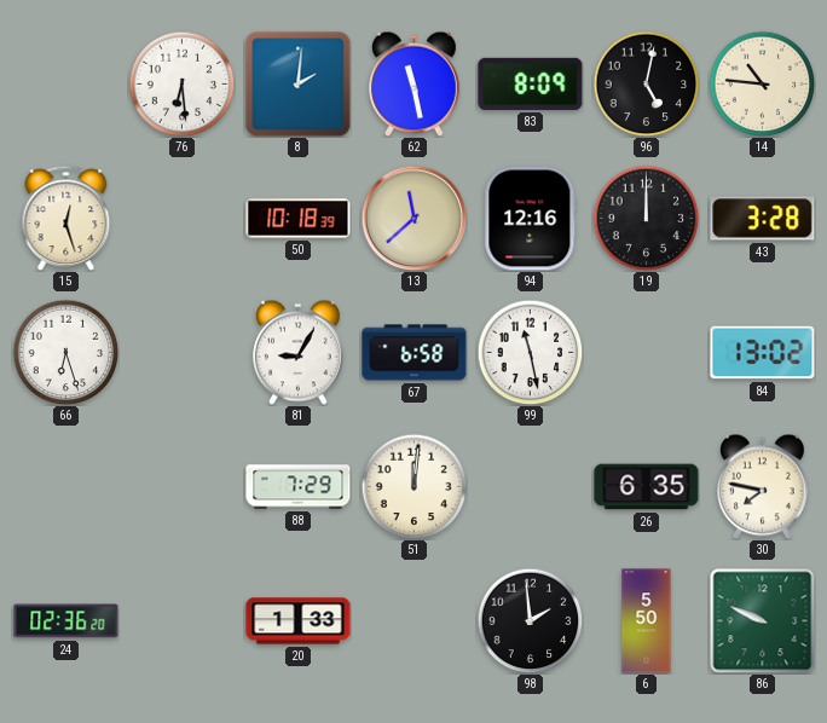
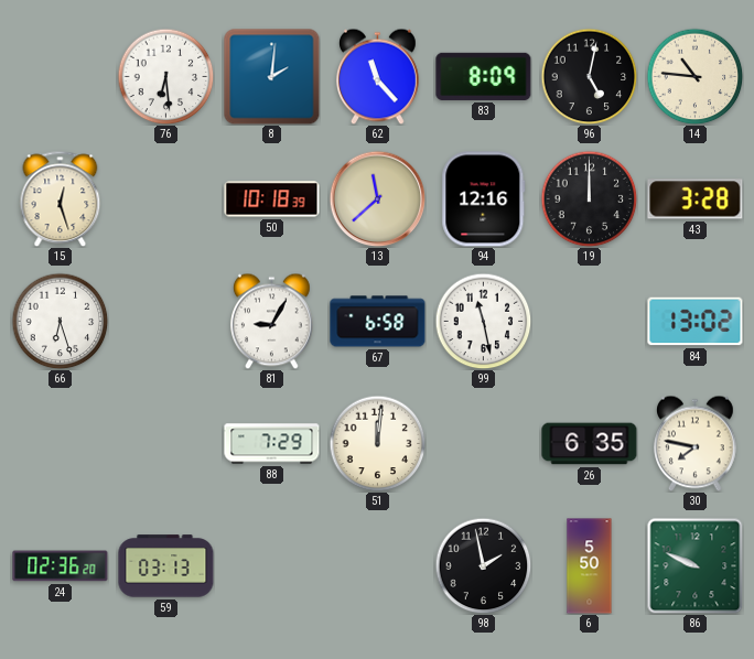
62: 11:28 -> 11:23
59: none -> 03:13
20: 1:33 -> none
98: 1:59 -> 1:58
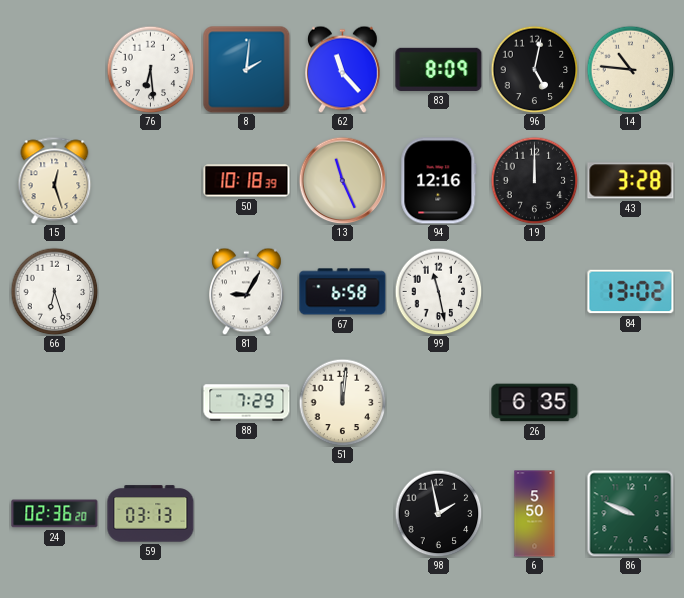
13: 11:38 -> 11:26
30: 7:47 -> none
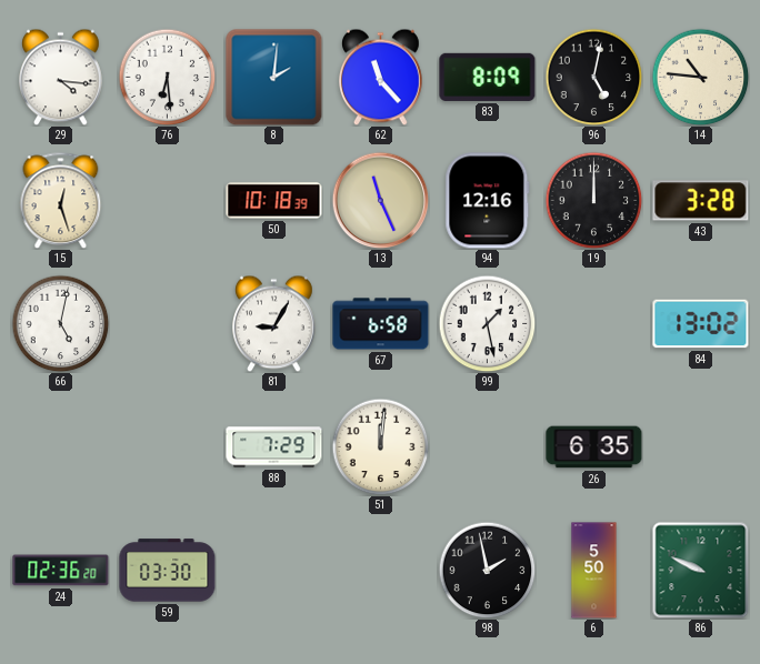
29: none -> 4:16
66: 6:27 -> 5:02
99: 11:28 -> 1:28
59: 03:13 -> 03:30
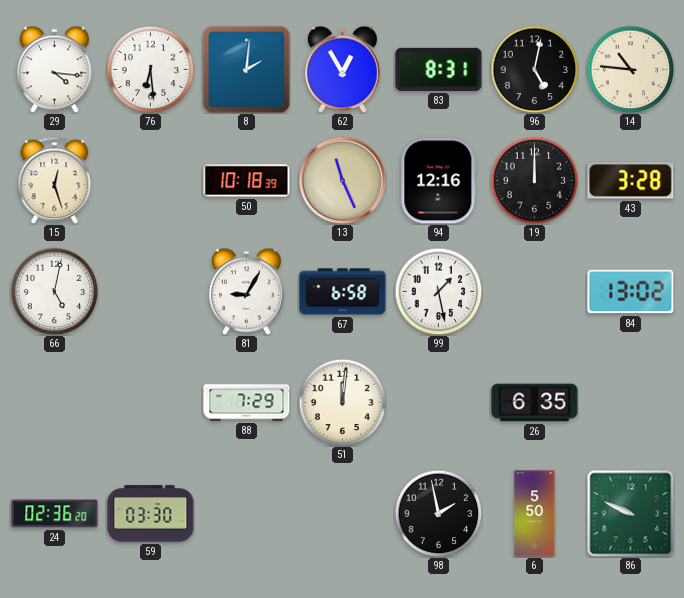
62: 11:23 -> 12:55
83: 8:09 -> 8:31
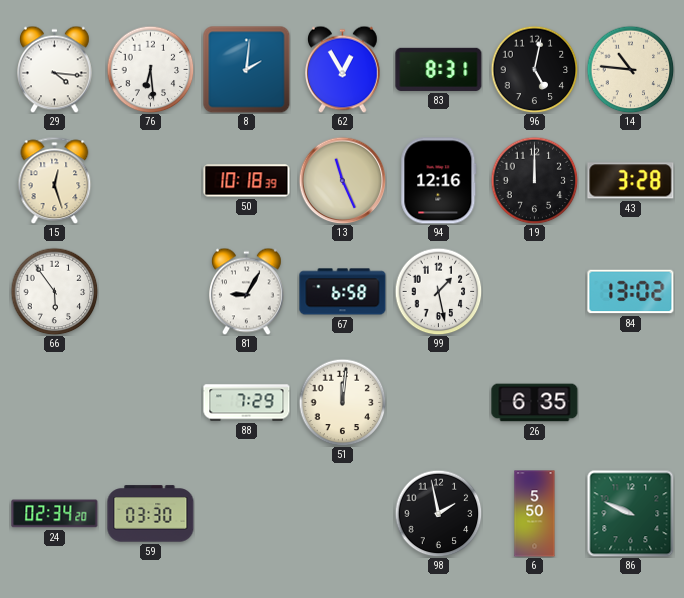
66: 5:02 -> 5:54
24: 02:36 -> 02:34
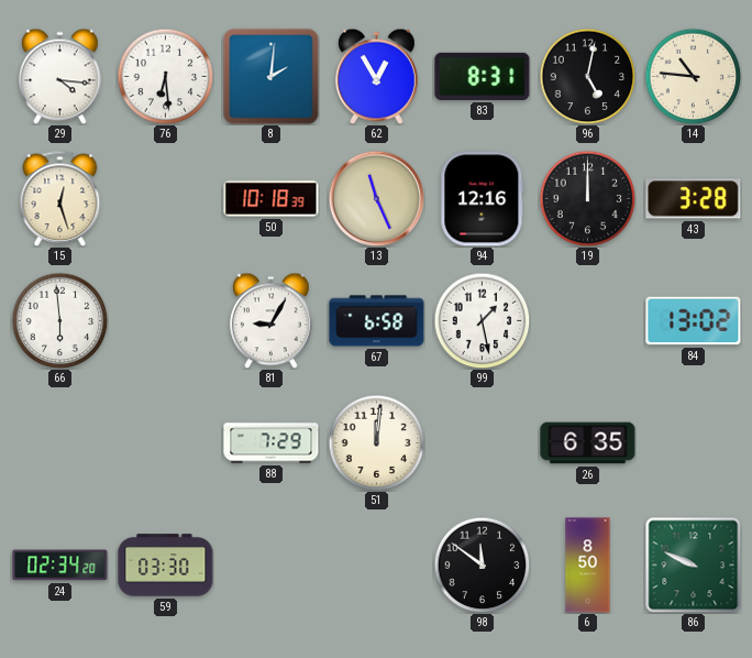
66: 5:54 -> 5:59
98: 1:58 -> 11:51
6: 5:50 -> 8:50
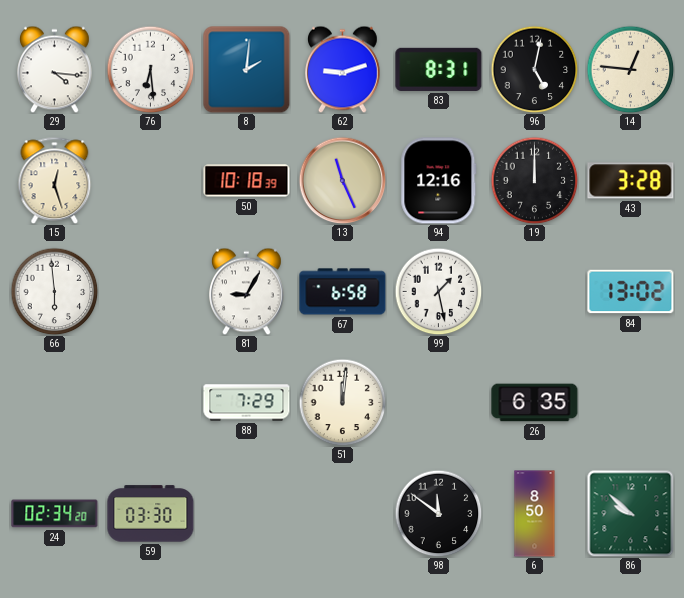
62: 12:55 -> 9:12
14: 10:46 -> 12:46
86: 9:49 -> 9:52
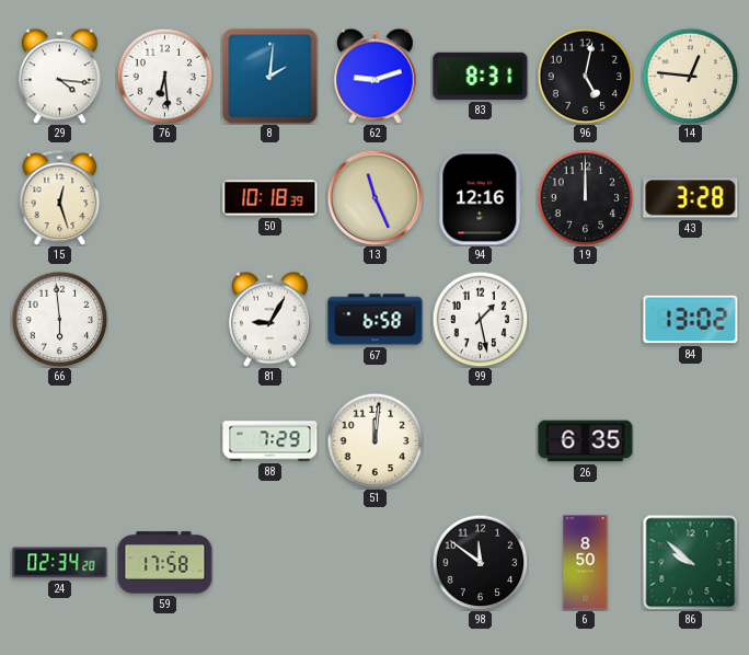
59: 03:30 -> 17:58
